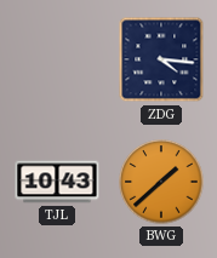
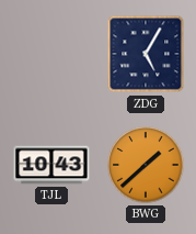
ZDG: 4:16 -> 5:05
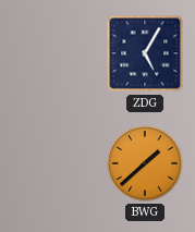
TJL: 10:43 -> none
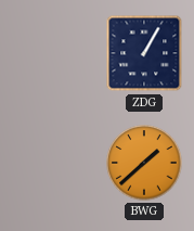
ZDG: 5:05 -> 1:05
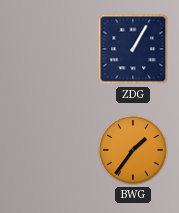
BWG: 1:38 -> 1:36
